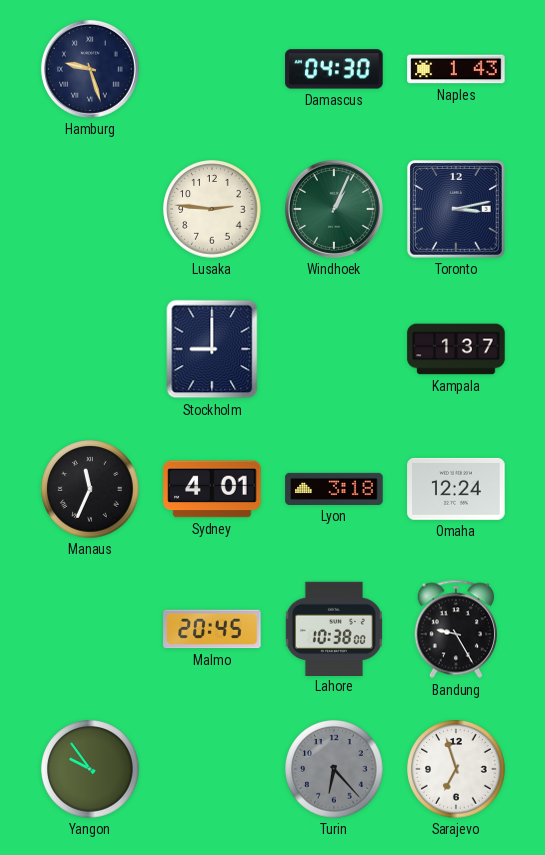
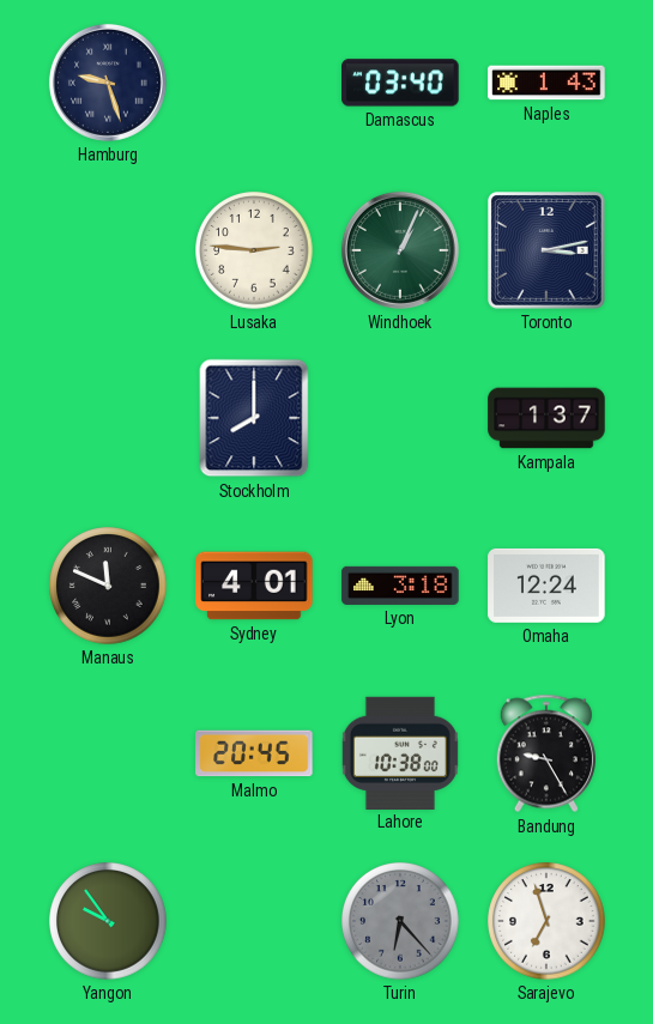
Damascus: 04:30 -> 03:40
Stockholm: 9:00 -> 8:00
Manaus: 11:34 -> 11:49
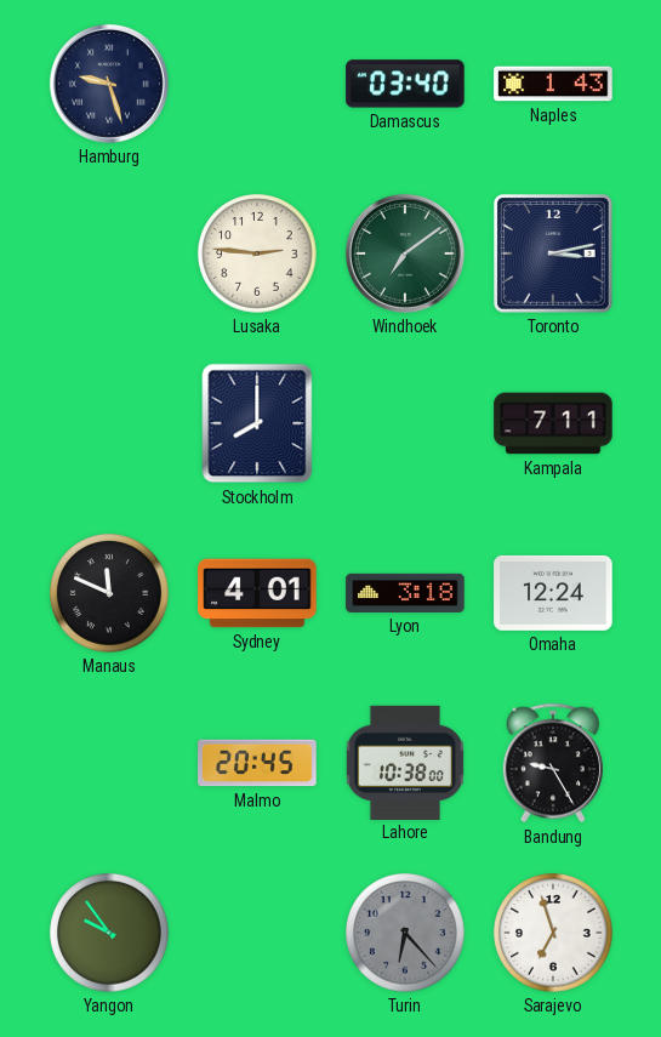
Windhoek: 1:04 -> 7:09
Kampala: 1:37 -> 7:11
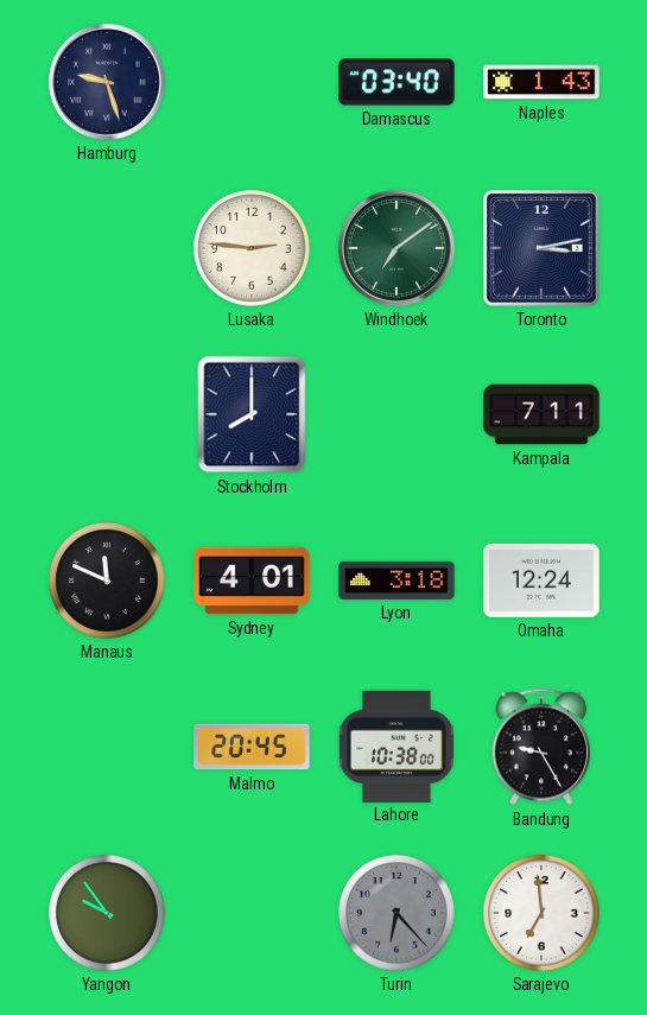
Sarajevo: 6:57 -> 6:59
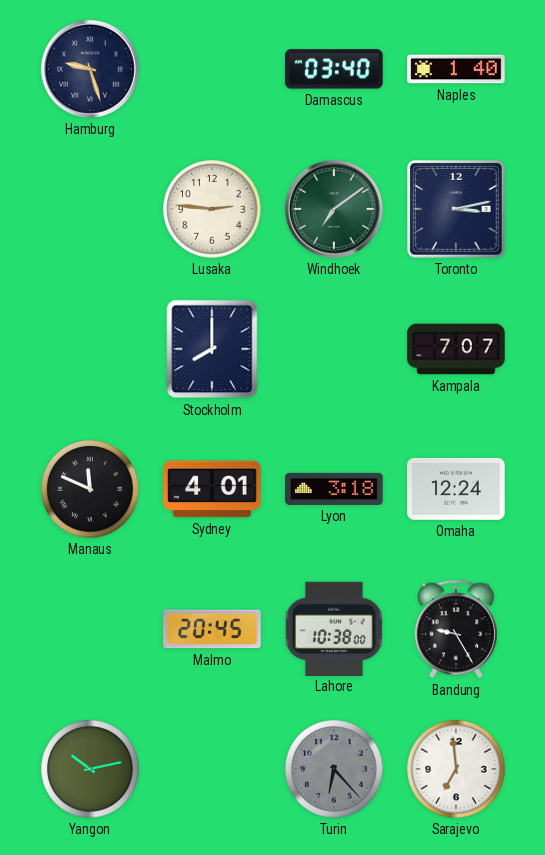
Naples: 1:43 -> 1:40
Kampala: 7:11 -> 7:07
Yangon: 9:54 -> 10:13
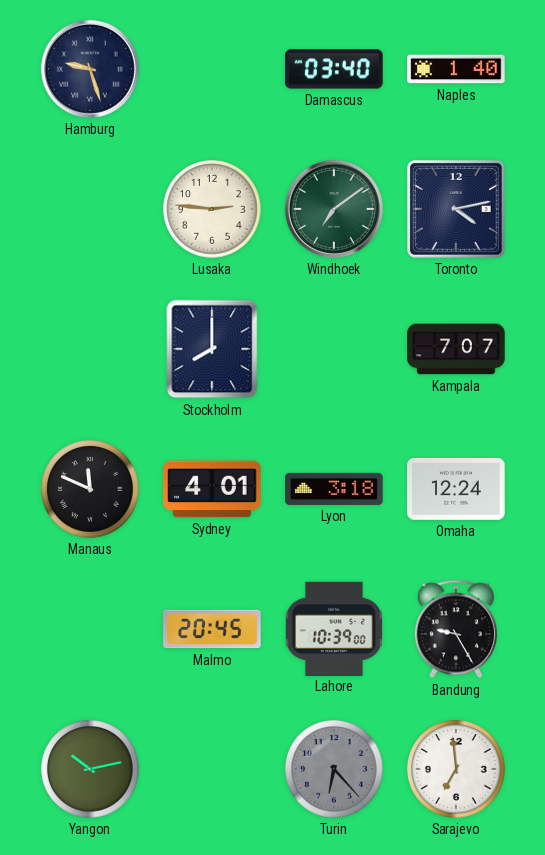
Toronto: 3:13 -> 4:13
Lahore: 10:38 -> 10:39
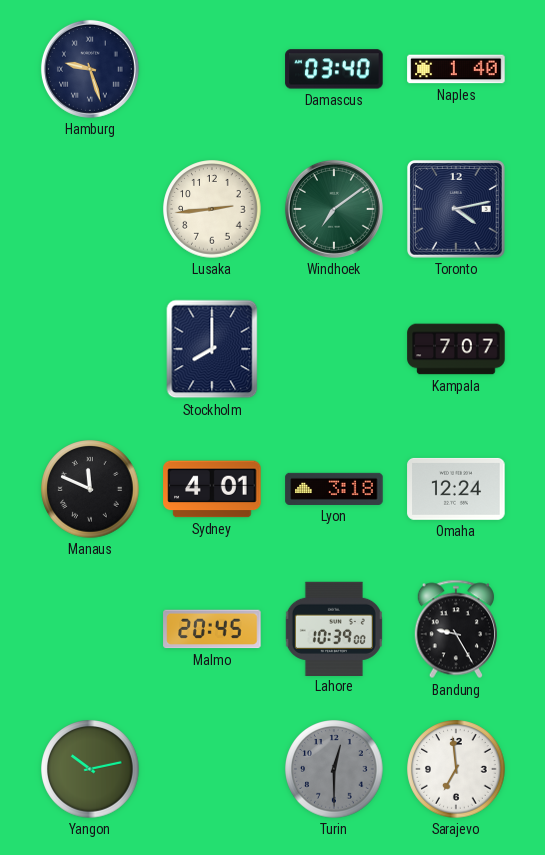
Lusaka: 2:46 -> 2:44
Turin: 6:23 -> 12:30
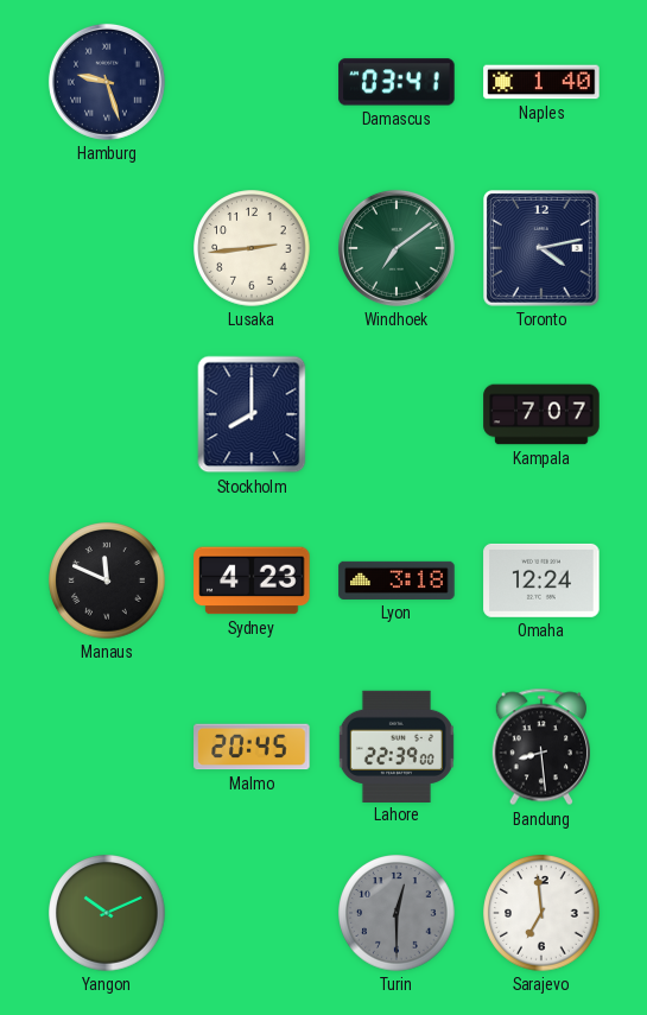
Damascus: 03:40 -> 03:41
Sydney: 4:01 -> 4:23
Lahore: 10:39 -> 22:39
Bandung: 9:25 -> 8:29
Yangon: 10:13 -> 10:11
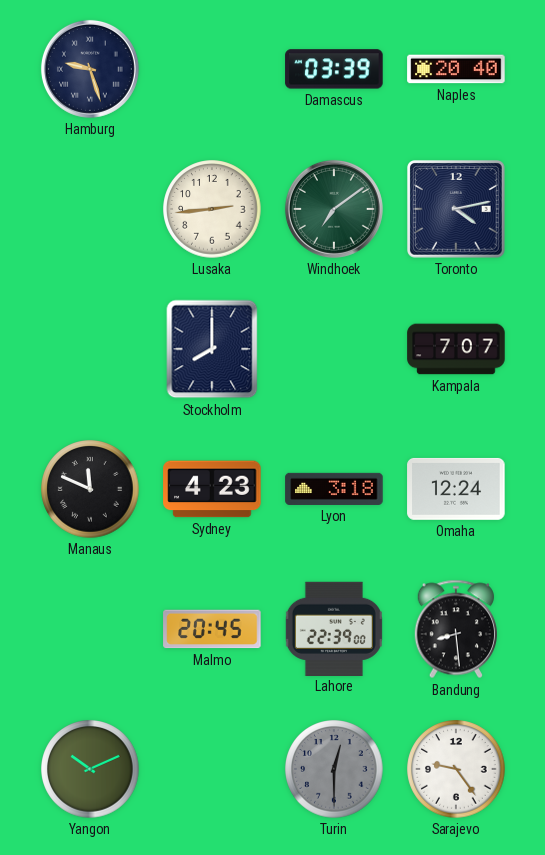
Damascus: 03:41 -> 03:39
Naples: 1:40 -> 20:40
Sarajevo: 6:59 -> 9:24
